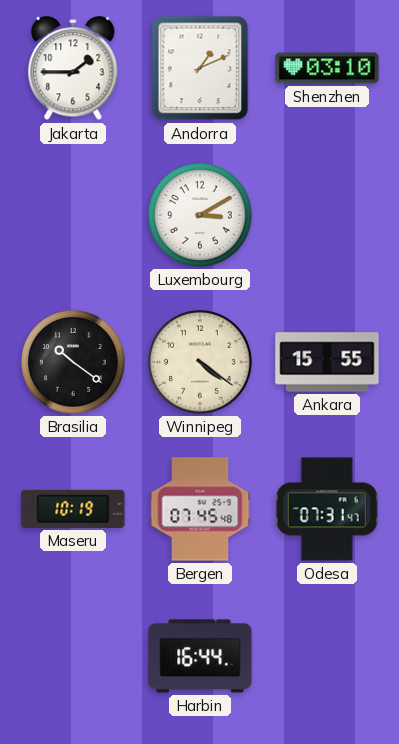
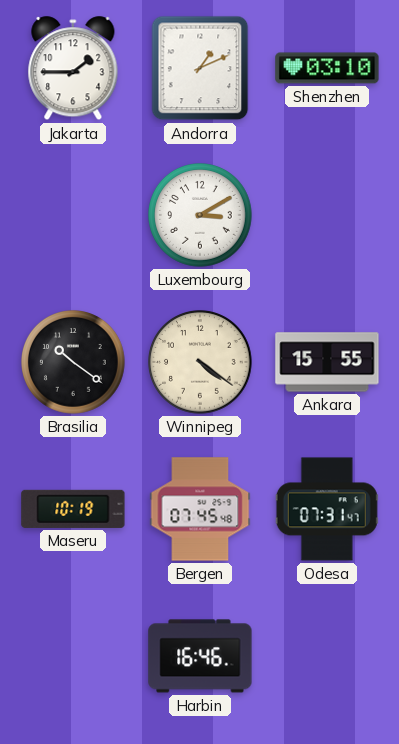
Harbin: 16:44 -> 16:46
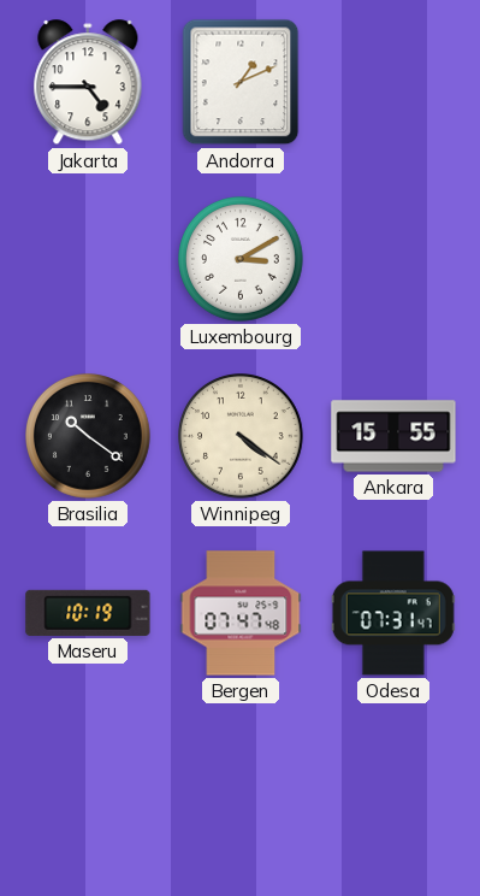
Jakarta: 1:45 -> 4:45
Shenzhen: 03:10 -> none
Bergen: 07:45 -> 07:47
Harbin: 16:46 -> none
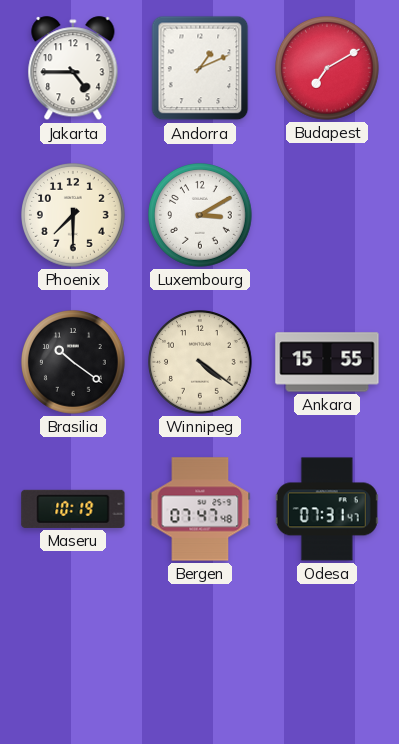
Budapest: none -> 7:10
Phoenix: none -> 7:30
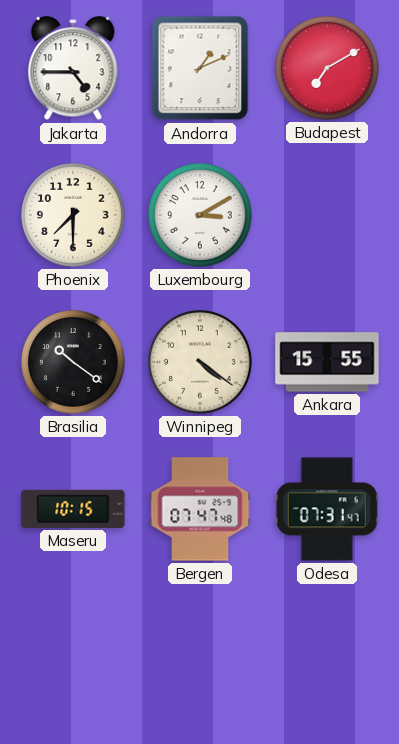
Maseru: 10:19 -> 10:15
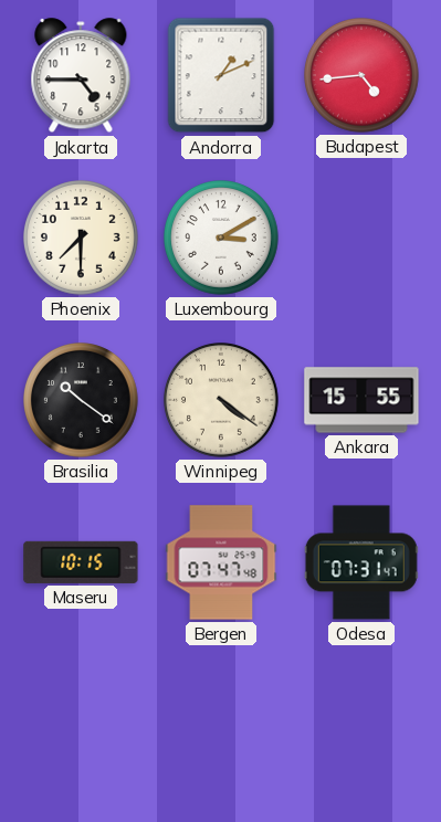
Budapest: 7:10 -> 4:44
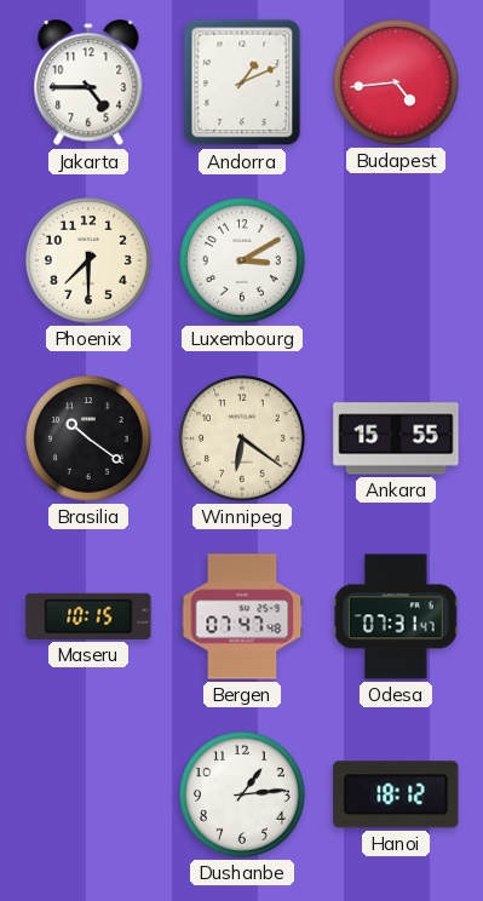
Winnipeg: 4:21 -> 6:21
Dushanbe: none -> 1:14
Hanoi: none -> 18:12
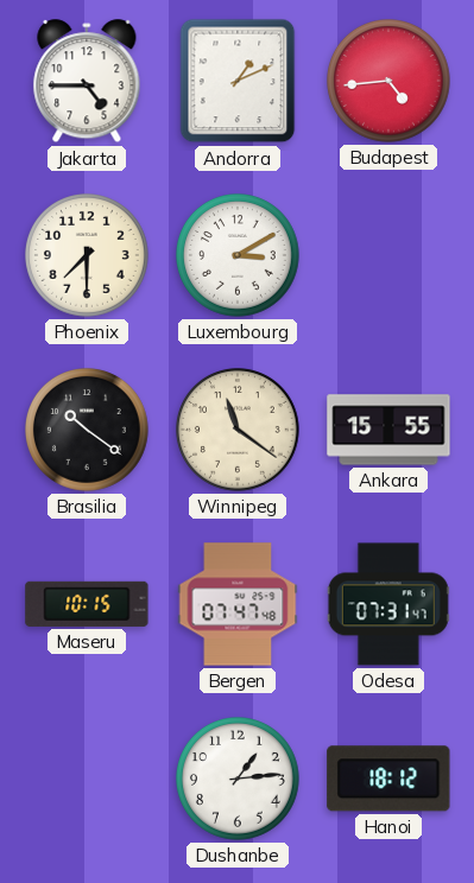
Winnipeg: 6:21 -> 11:21
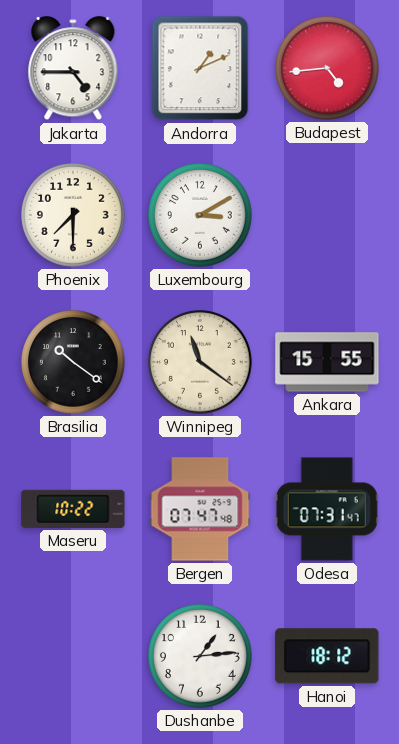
Maseru: 10:15 -> 10:22
